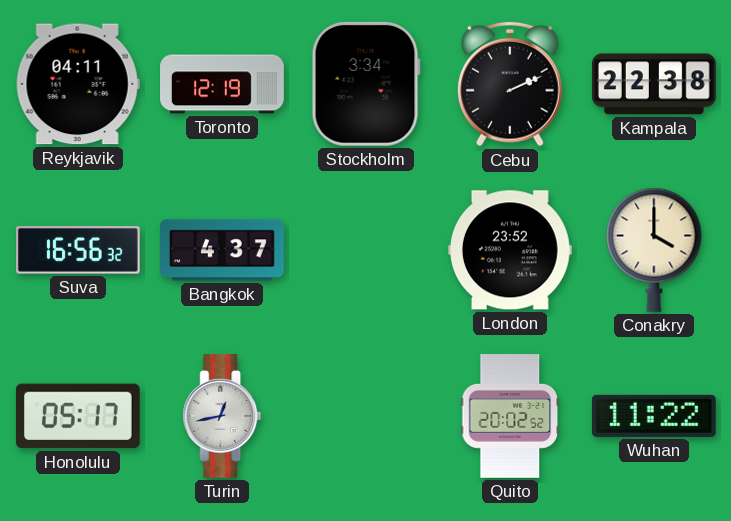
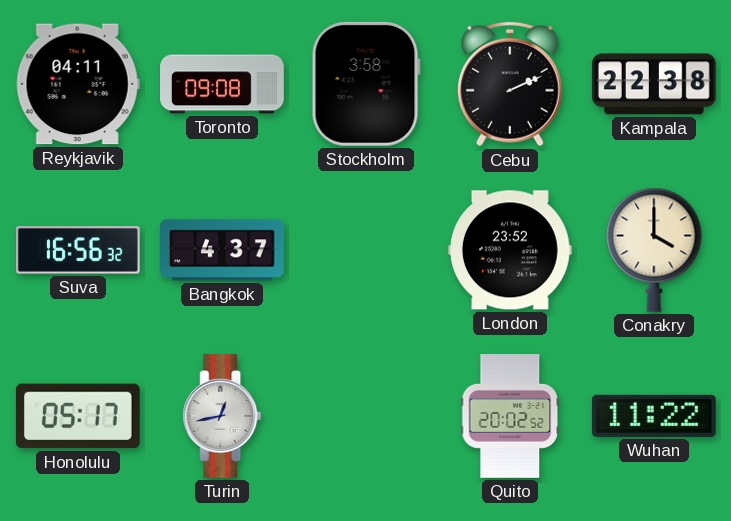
Toronto: 12:19 -> 09:08
Stockholm: 3:34 -> 3:58
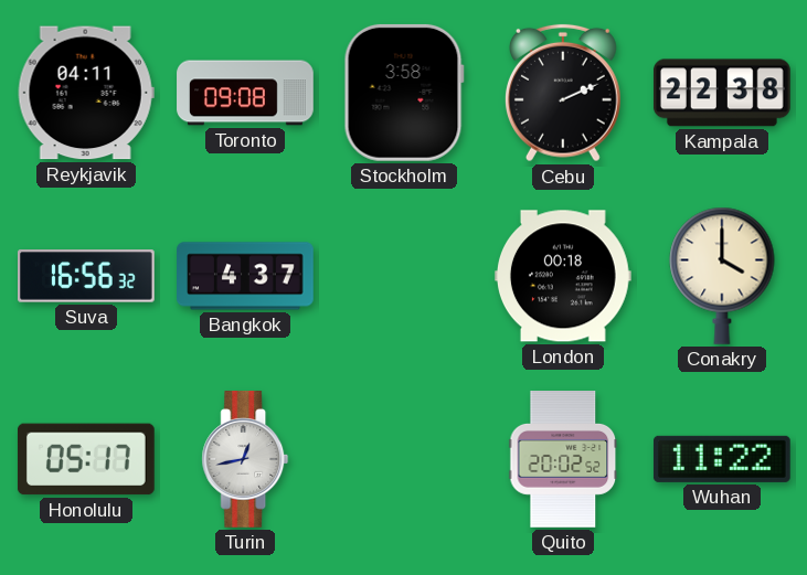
London: 23:52 -> 00:18
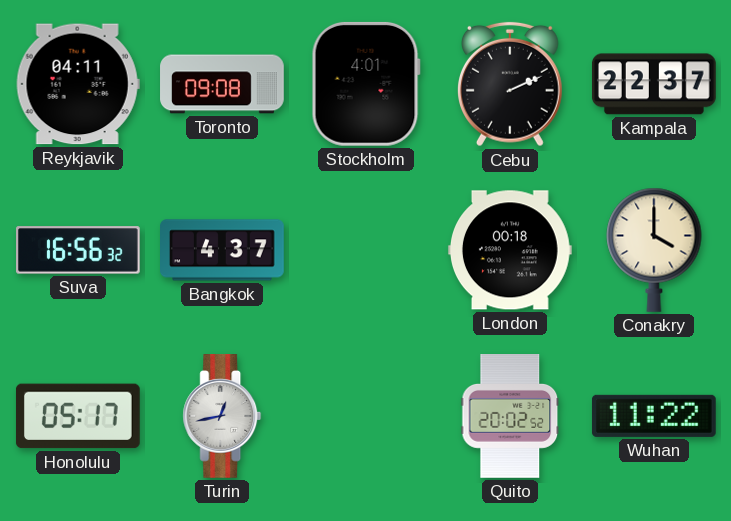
Stockholm: 3:58 -> 4:01
Kampala: 22:38 -> 22:37
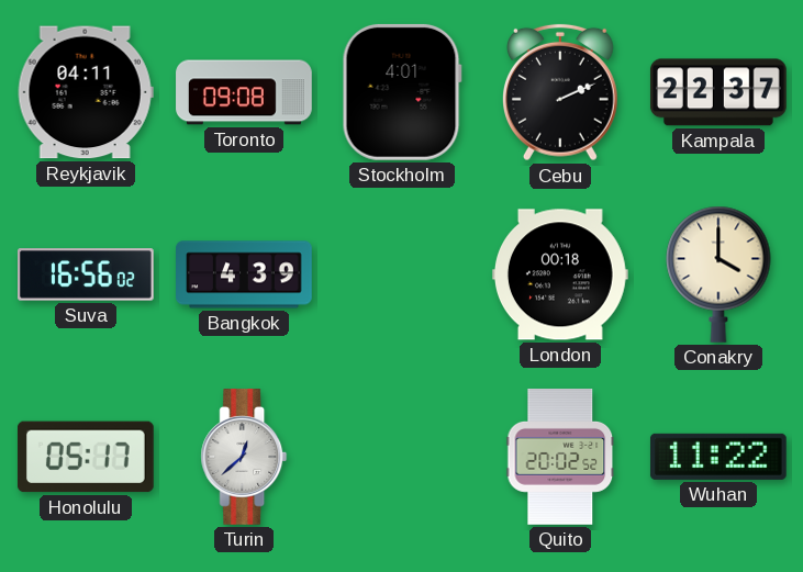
Suva: 16:56:32 -> 16:56:02
Bangkok: 4:37 -> 4:39
Turin: 12:43 -> 12:38
